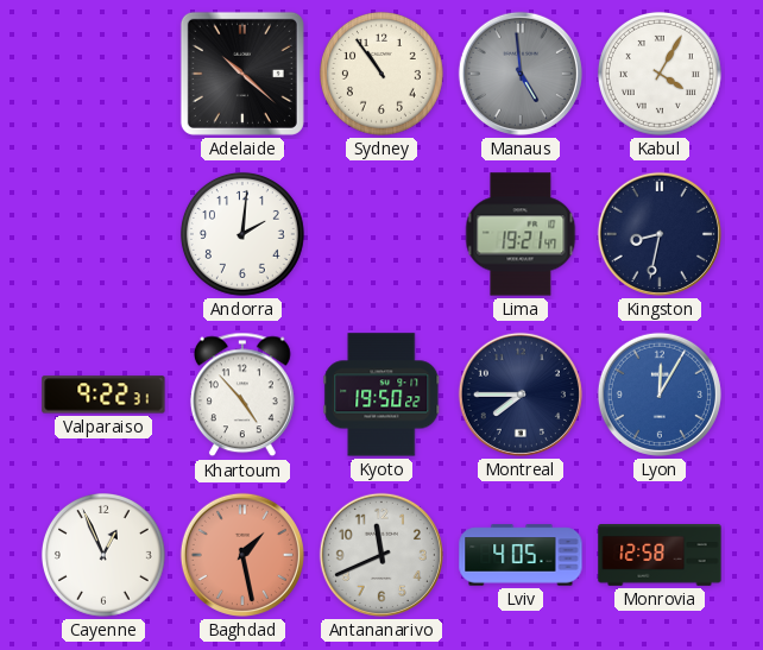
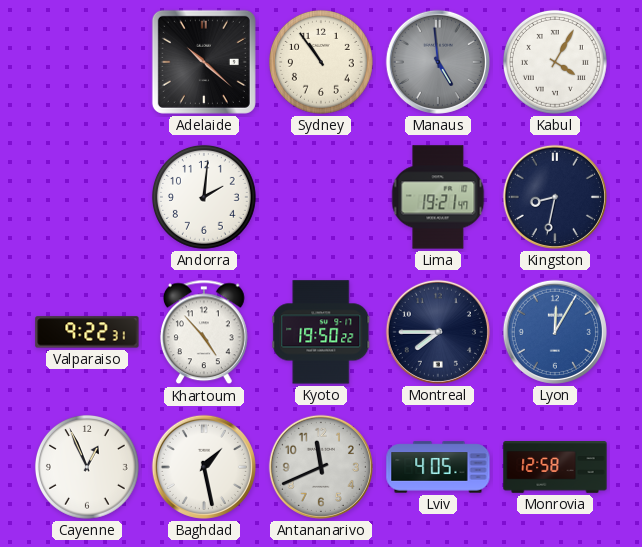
Baghdad dial: salmon -> white
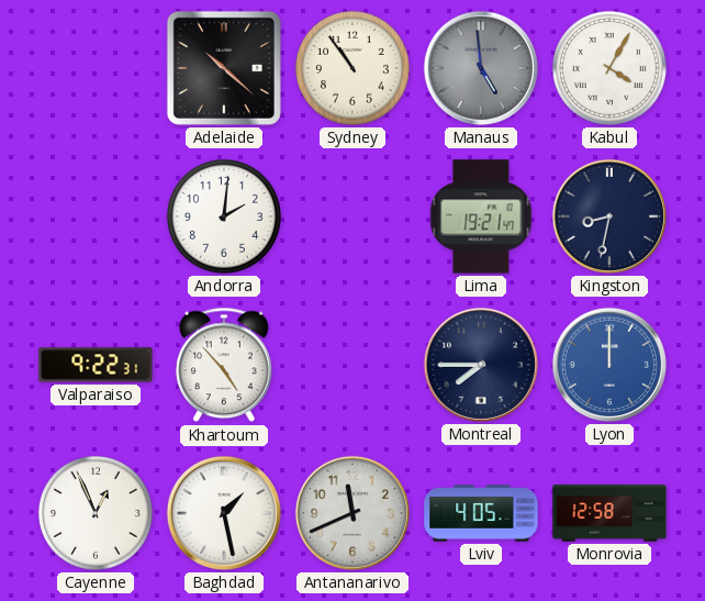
Kyoto: 19:50 -> none
Lyon: 12:05 -> 12:00
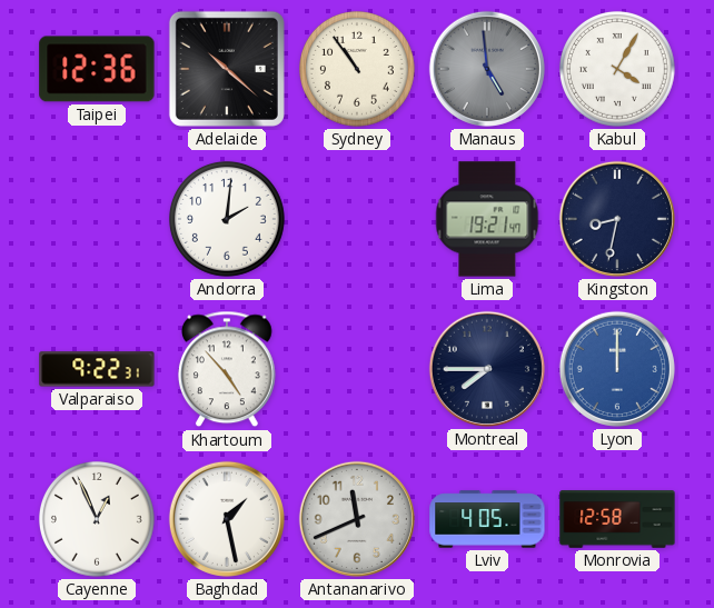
Taipei: none -> 12:36
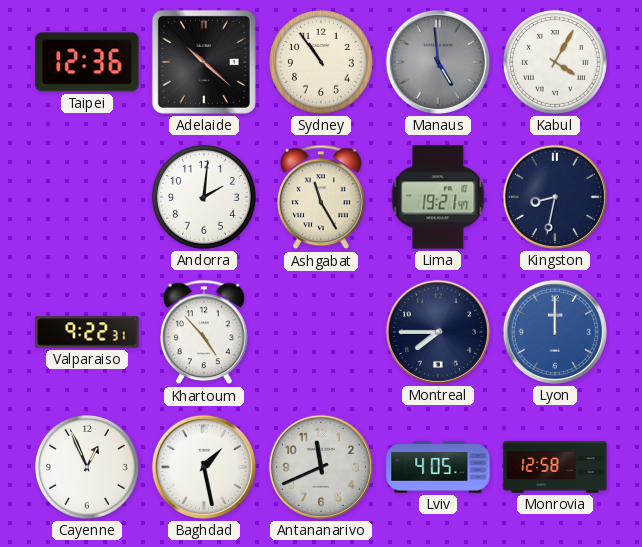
Ashgabat: none -> 11:25
